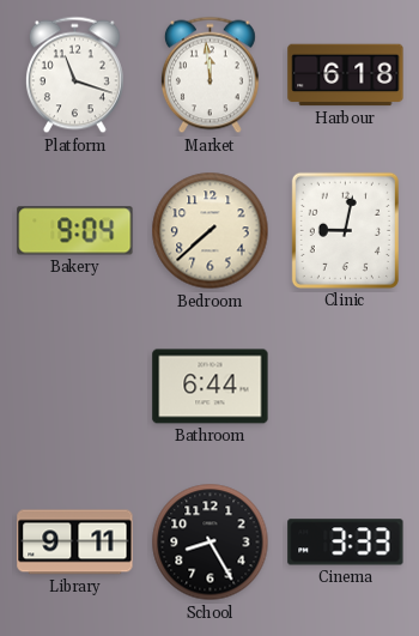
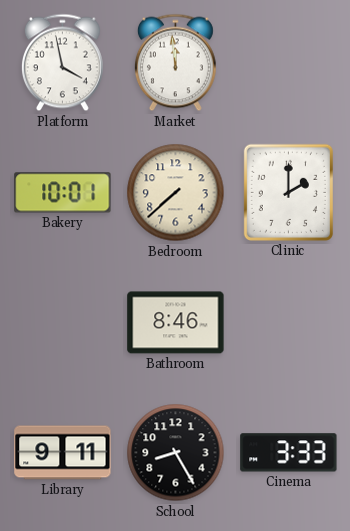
Platform: 11:18 -> 3:58
Harbour: 6:18 -> none
Bakery: 9:04 -> 10:01
Clinic: 9:02 -> 2:00
Bathroom: 6:44 -> 8:46
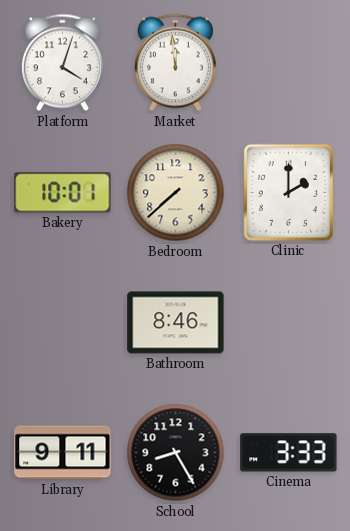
Platform: 3:58 -> 4:03
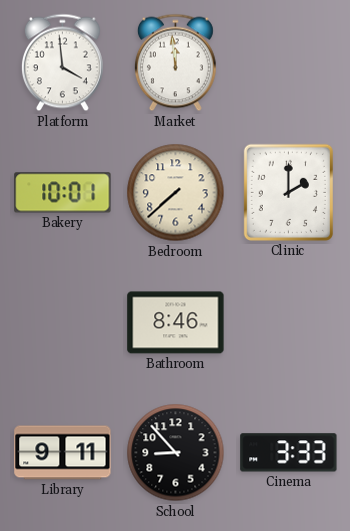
Platform: 4:03 -> 3:59
School: 8:25 -> 8:53
